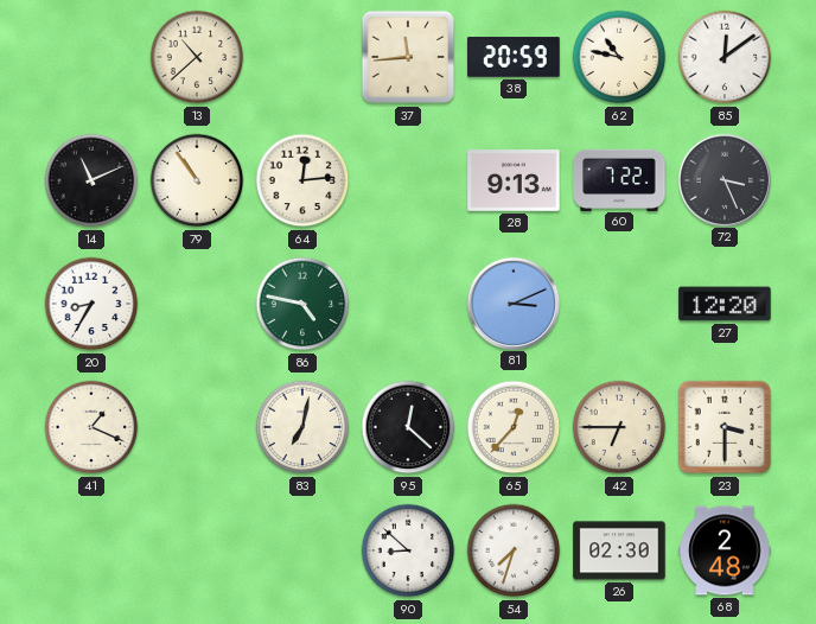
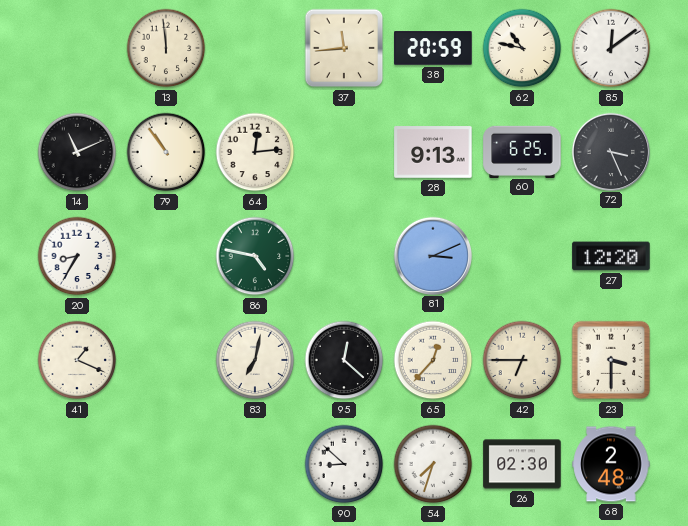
13: 10:38 -> 11:59
60: 7:22 -> 6:25
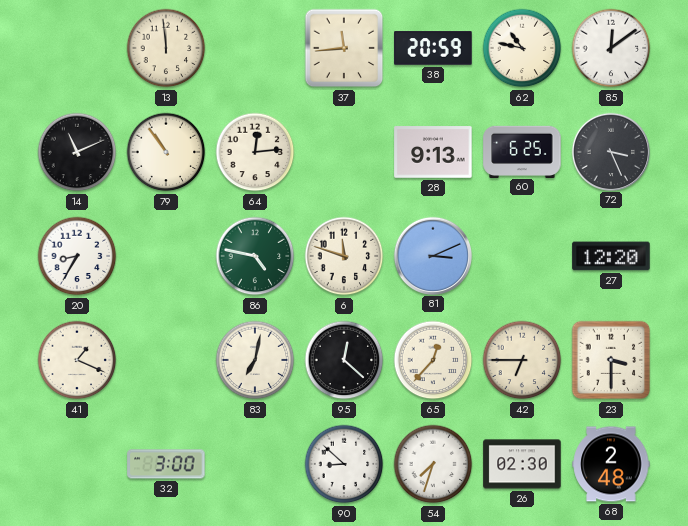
6: none -> 11:48
32: none -> 3:00
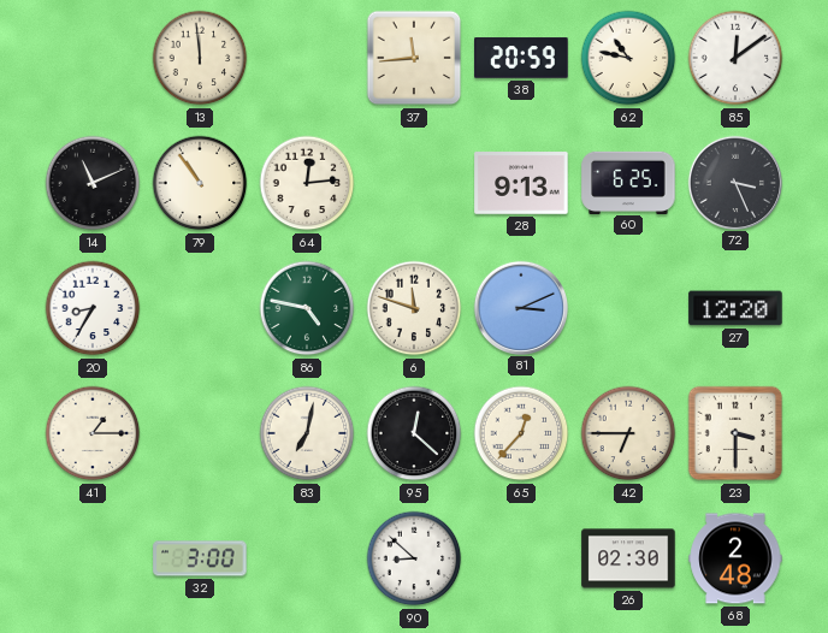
41: 1:19 -> 1:15
54: 7:33 -> none
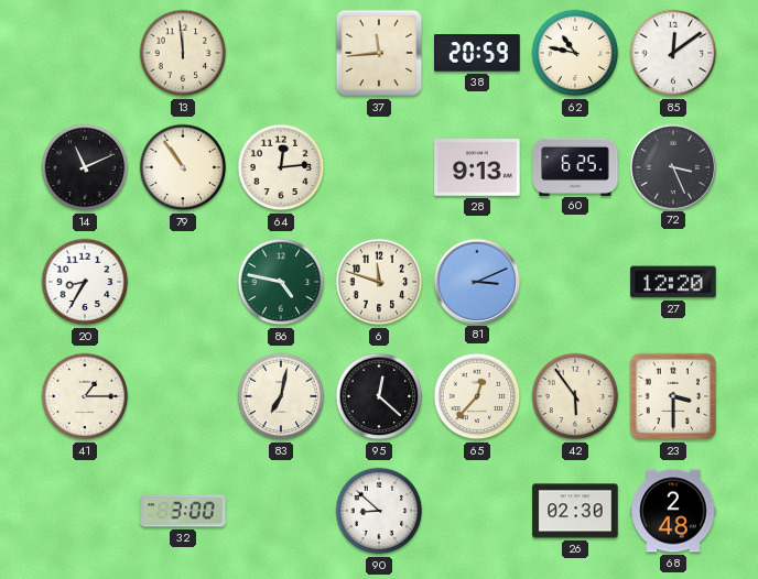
42: 6:45 -> 5:54
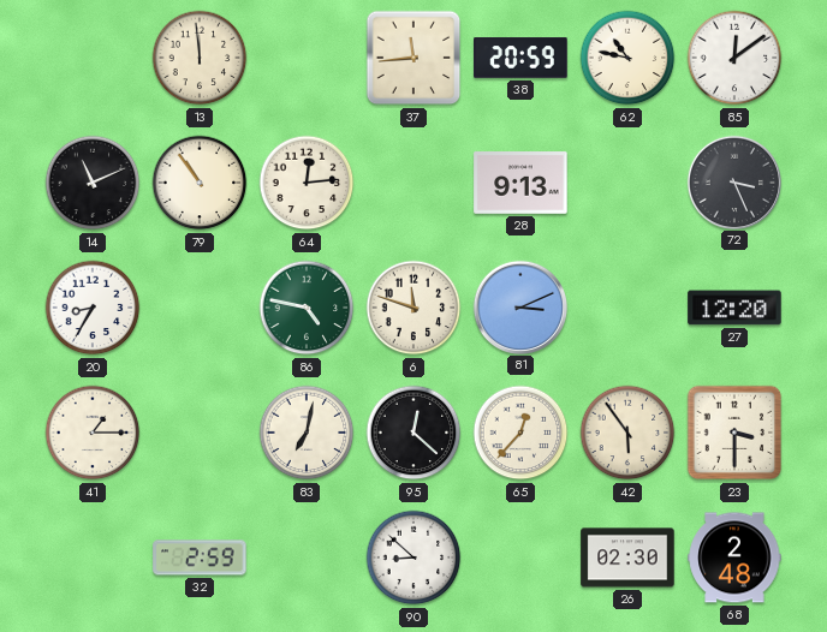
60: 6:25 -> none
32: 3:00 -> 2:59
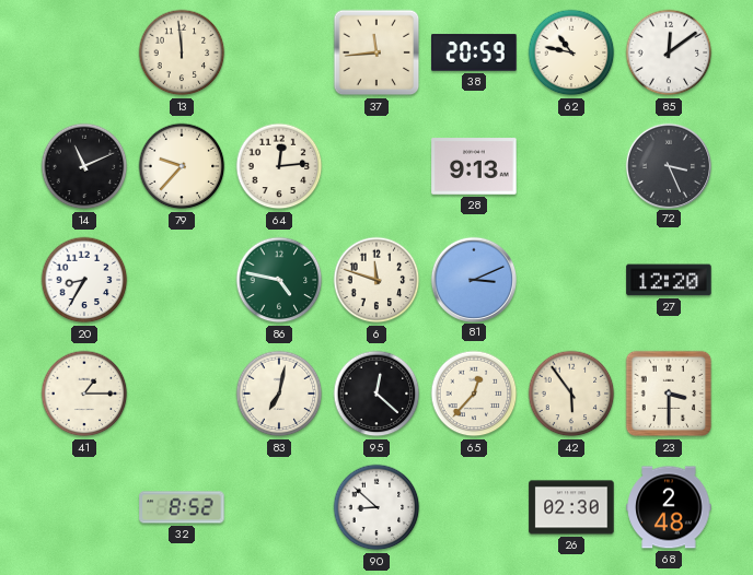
79: 10:54 -> 9:37
32: 2:59 -> 8:52
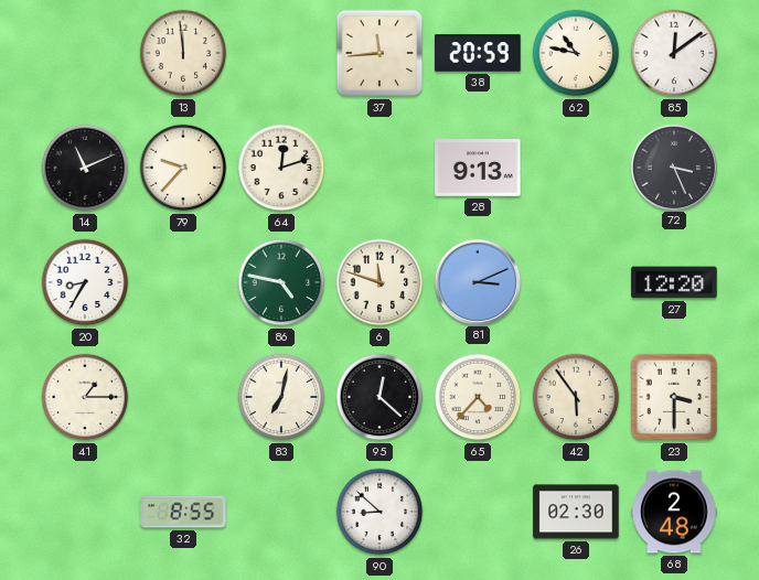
64: 12:14 -> 12:12
65: 12:37 -> 4:37
32: 8:52 -> 8:55
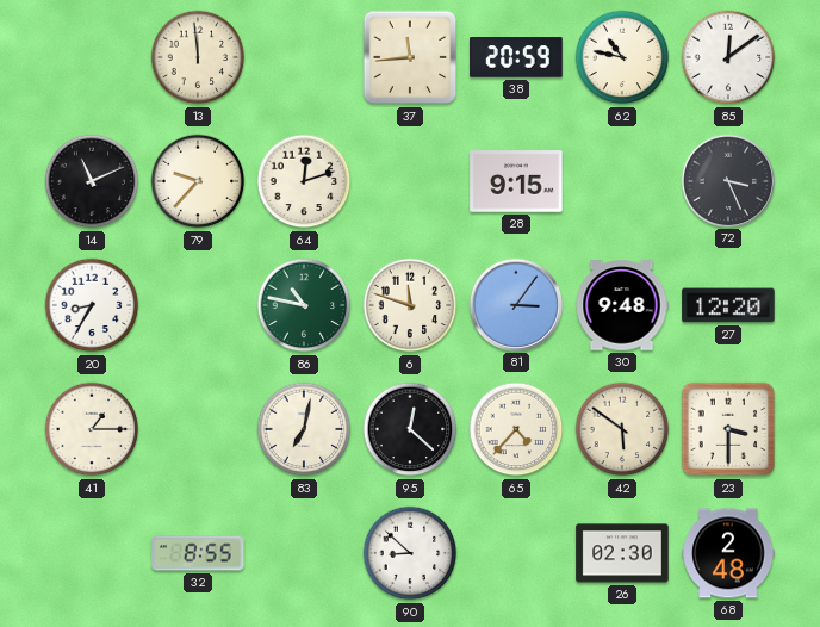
28: 9:13 -> 9:15
86: 4:47 -> 10:47
81: 3:11 -> 3:06
30: none -> 9:48
42: 5:54 -> 5:51
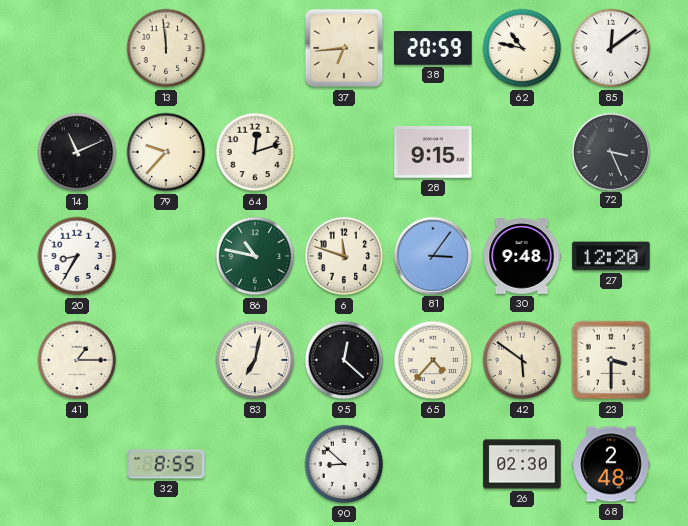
37: 11:44 -> 6:44
